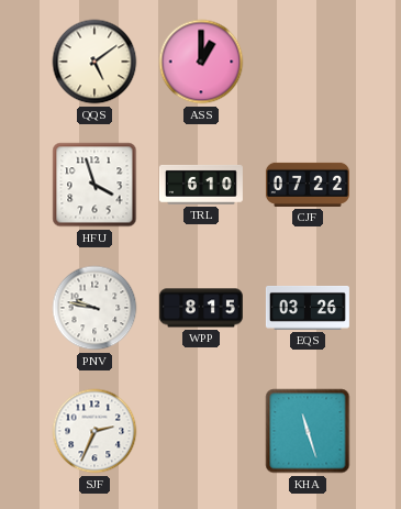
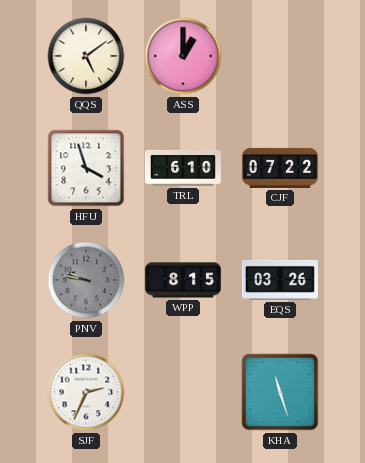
PNV dial: white -> grey
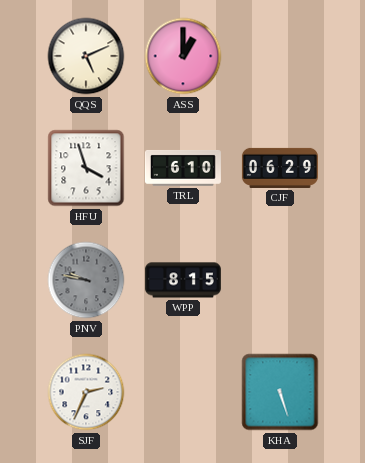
QQS: 5:09 -> 5:11
CJF: 07:22 -> 06:29
EQS: 03:26 -> none
KHA: 11:27 -> 5:27
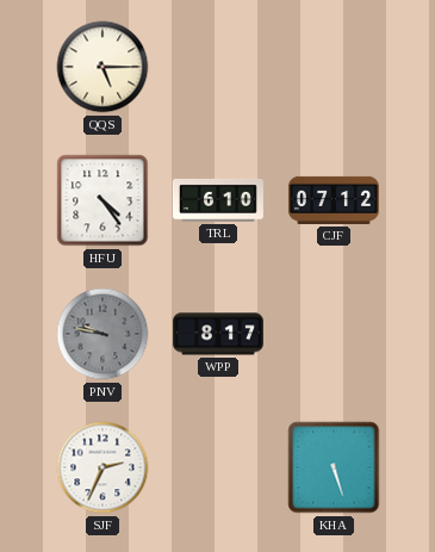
QQS: 5:11 -> 5:15
ASS: 1:00 -> none
HFU: 3:57 -> 4:24
CJF: 06:29 -> 07:12
WPP: 8:15 -> 8:17
